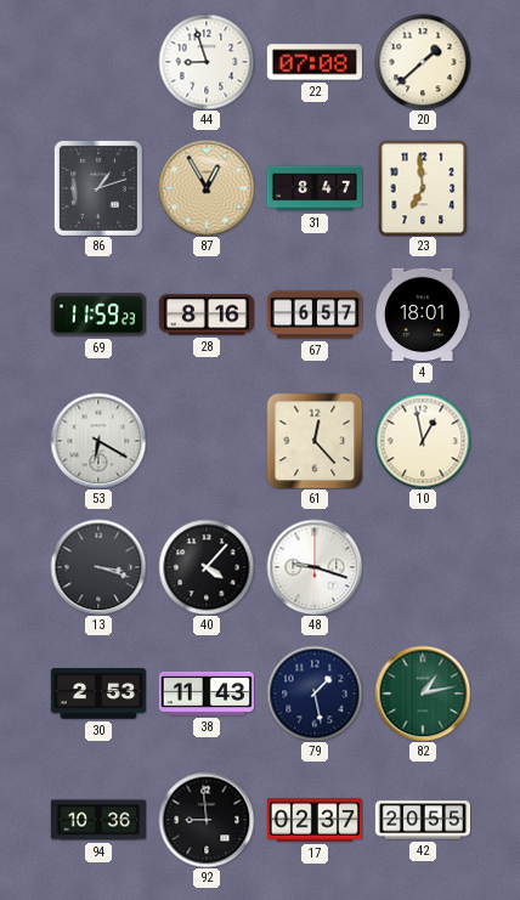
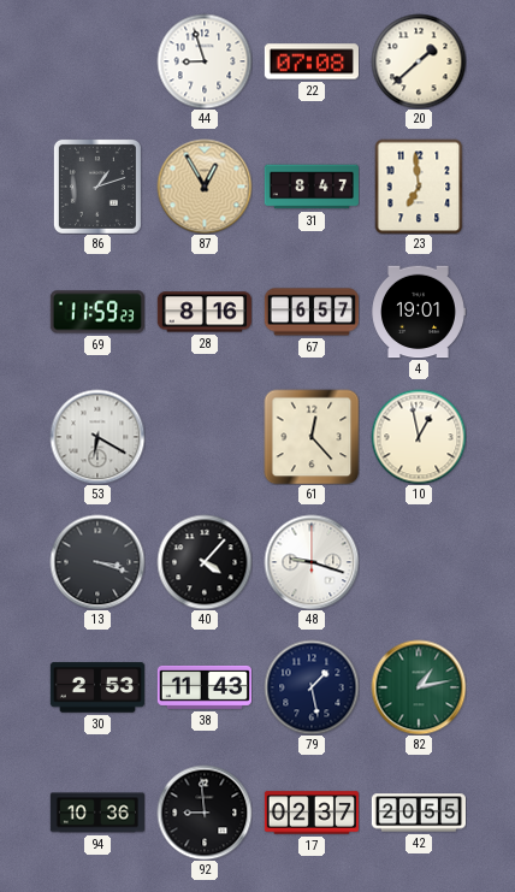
4: 18:01 -> 19:01
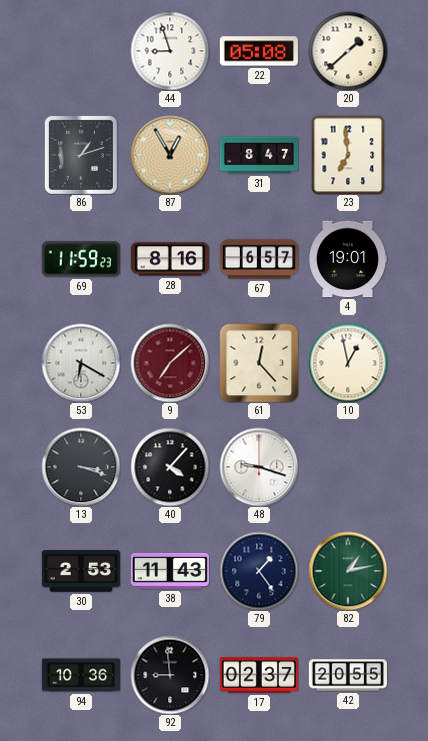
22: 07:08 -> 05:08
9: none -> 7:08
79: 1:28 -> 1:24
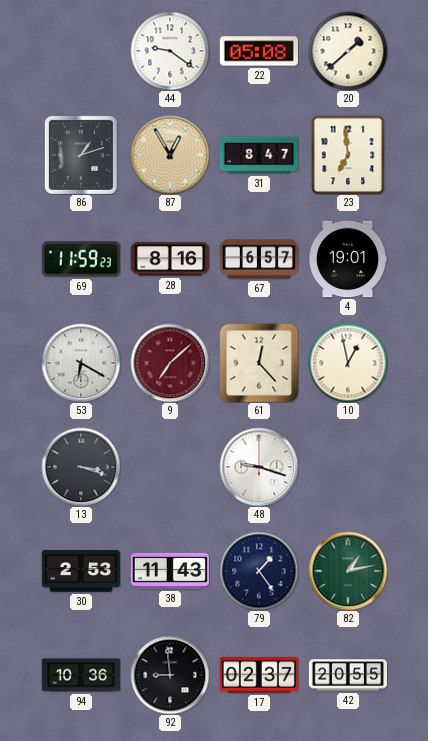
44: 8:57 -> 9:21
40: 4:07 -> none
